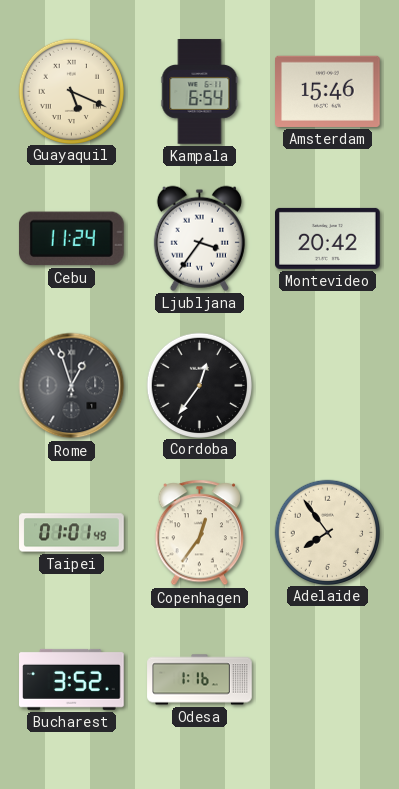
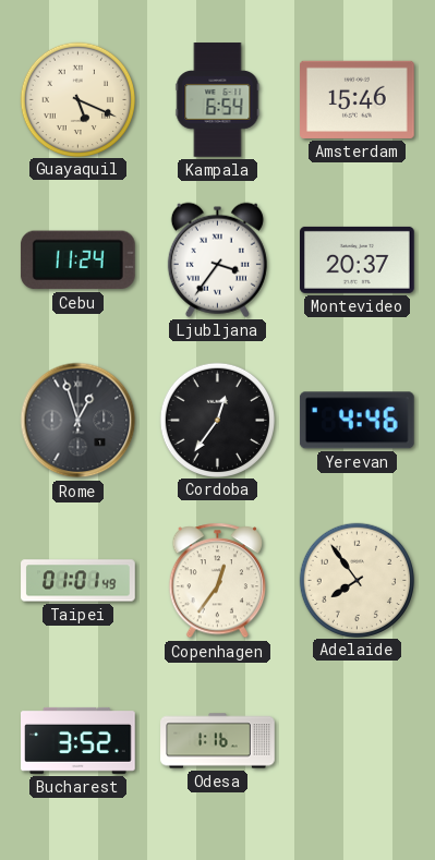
Montevideo: 20:42 -> 20:37
Yerevan: none -> 4:46
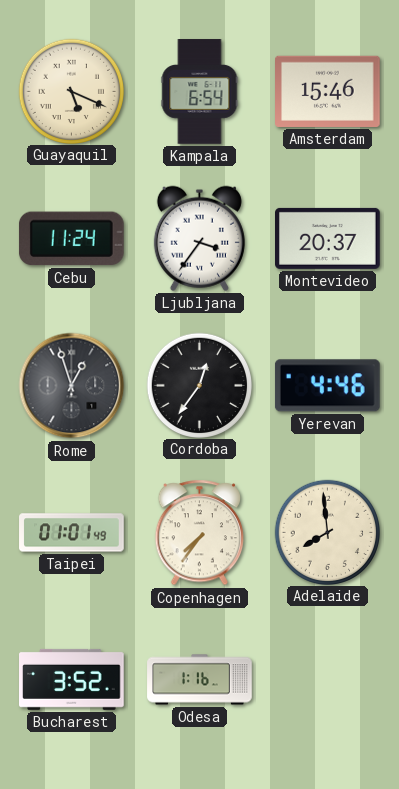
Copenhagen: 12:36 -> 7:36
Adelaide: 7:54 -> 7:59
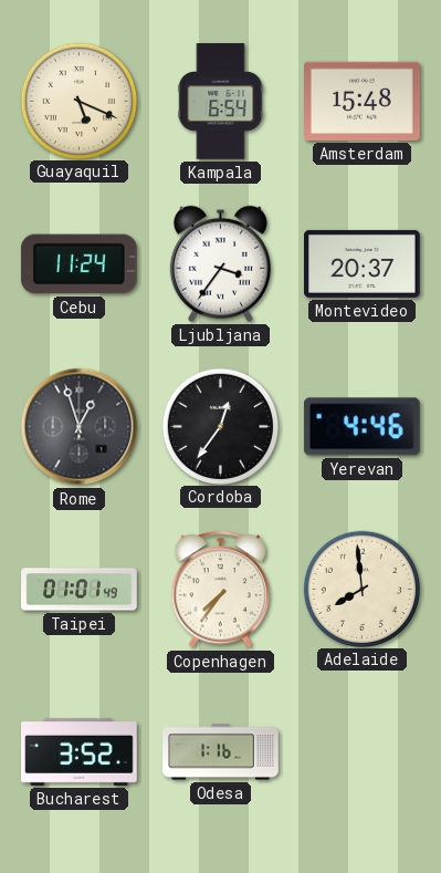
Amsterdam: 15:46 -> 15:48
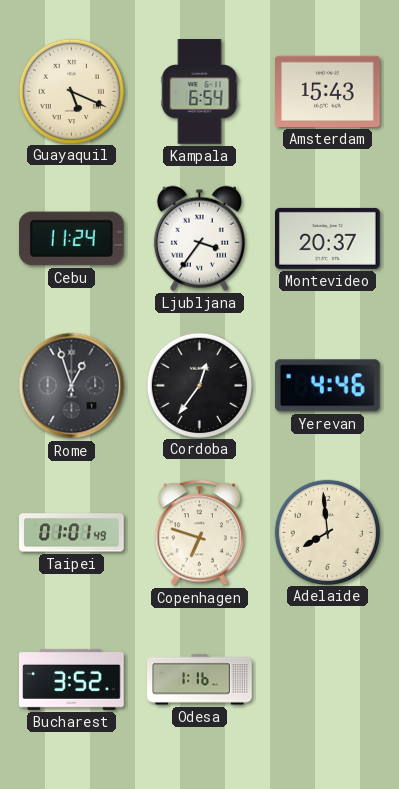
Amsterdam: 15:48 -> 15:43
Copenhagen: 7:36 -> 6:48
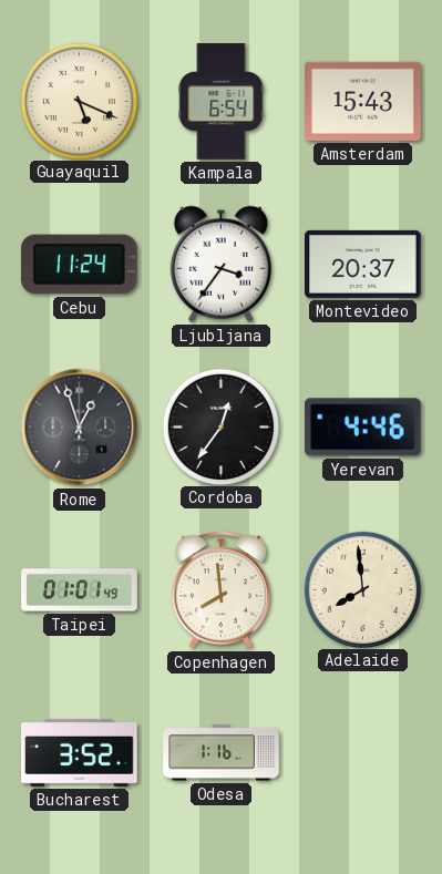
Copenhagen: 6:48 -> 7:59
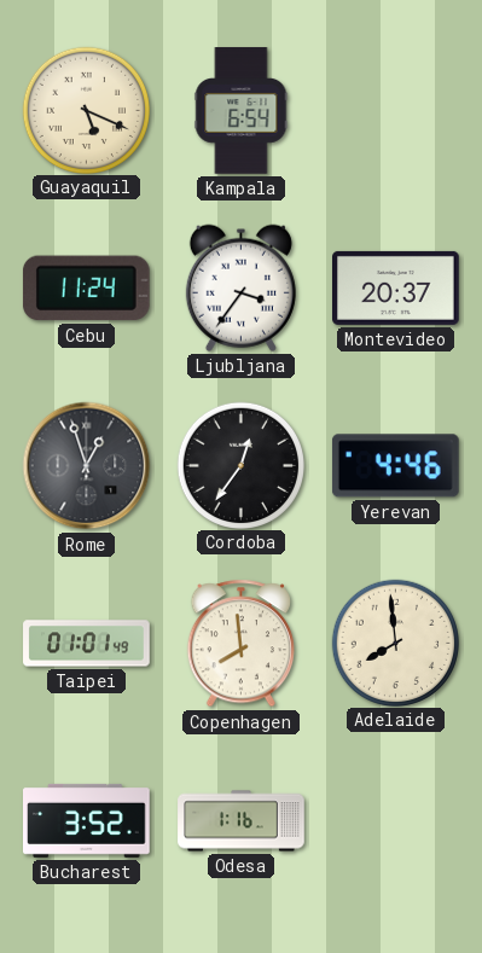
Amsterdam: 15:43 -> none
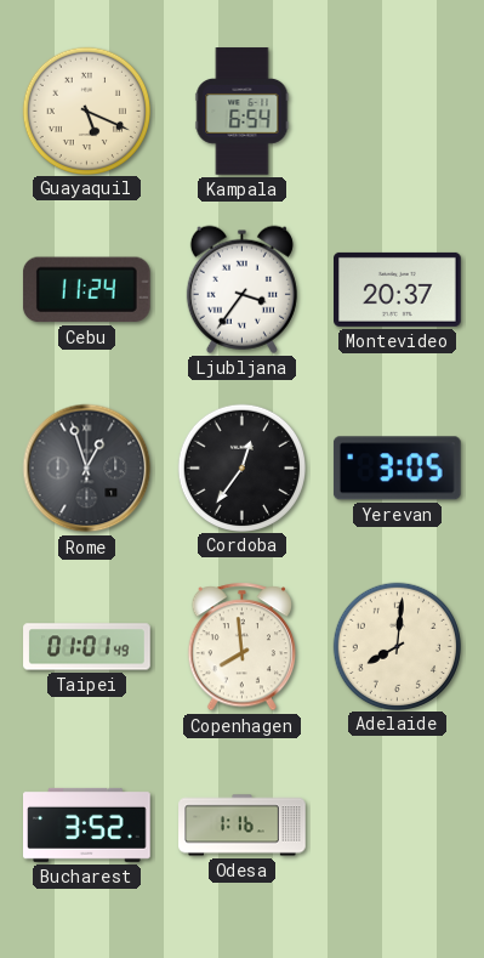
Yerevan: 4:46 -> 3:05
Adelaide: 7:59 -> 8:01
